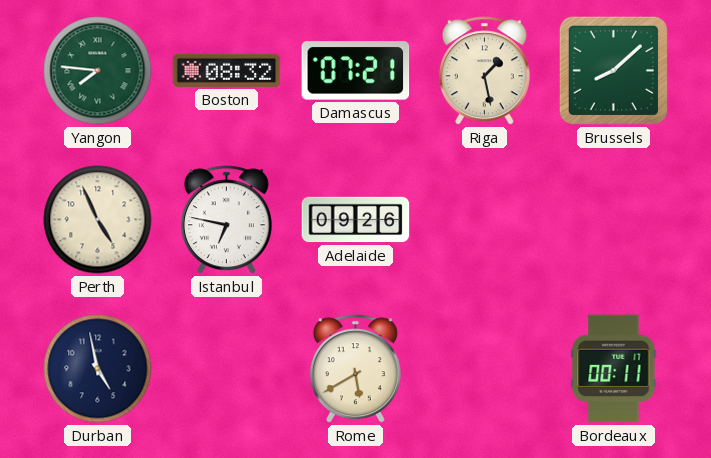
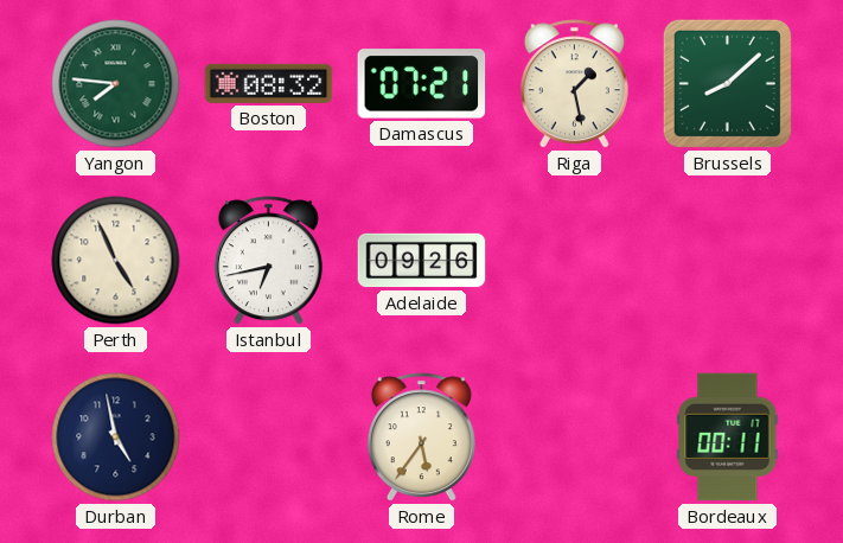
Istanbul: 6:47 -> 6:43
Rome: 5:40 -> 5:36
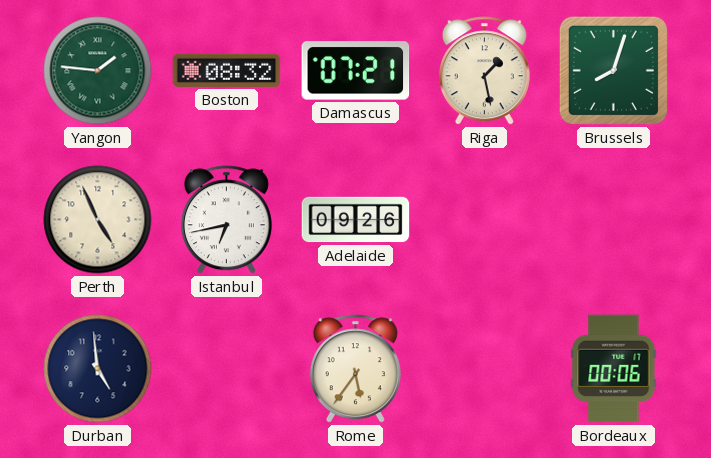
Yangon: 7:46 -> 1:46
Brussels: 8:08 -> 8:03
Durban: 4:58 -> 4:59
Bordeaux: 00:11 -> 00:06
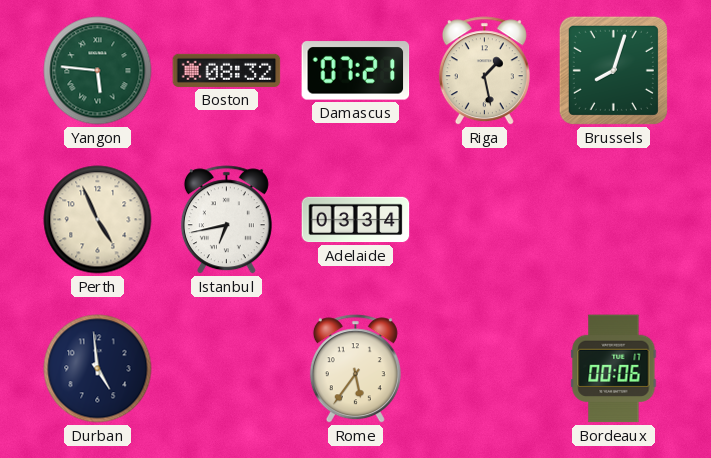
Yangon: 1:46 -> 5:46
Adelaide: 09:26 -> 03:34
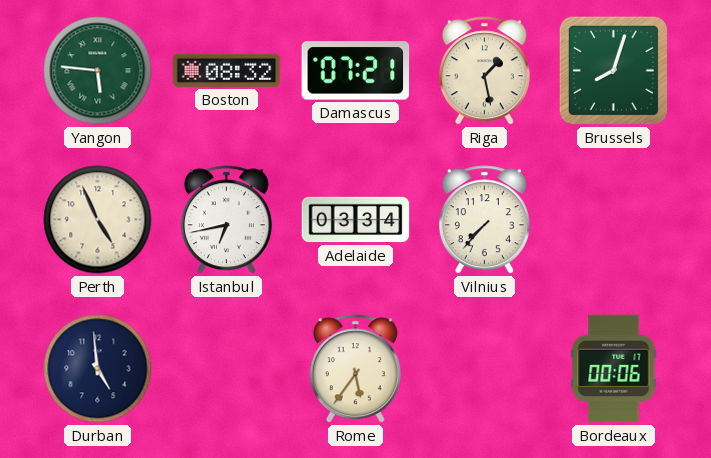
Vilnius: none -> 7:37
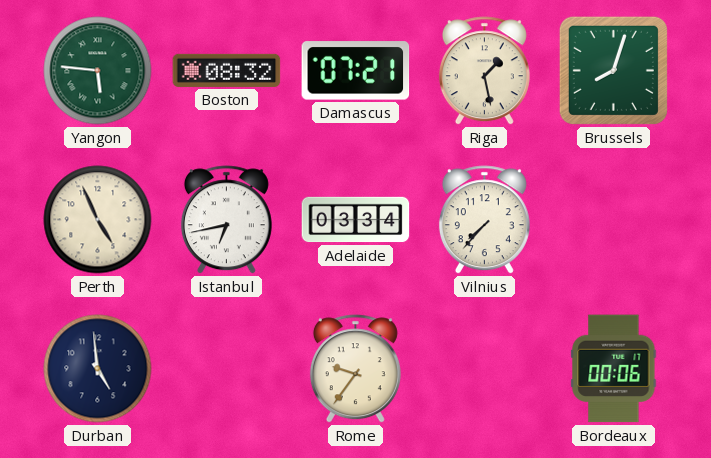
Rome: 5:36 -> 9:36
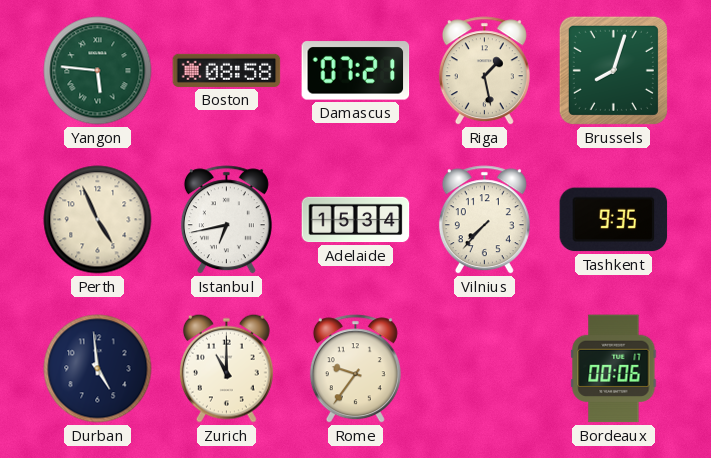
Boston: 08:32 -> 08:58
Adelaide: 03:34 -> 15:34
Tashkent: none -> 9:35
Zurich: none -> 11:00
